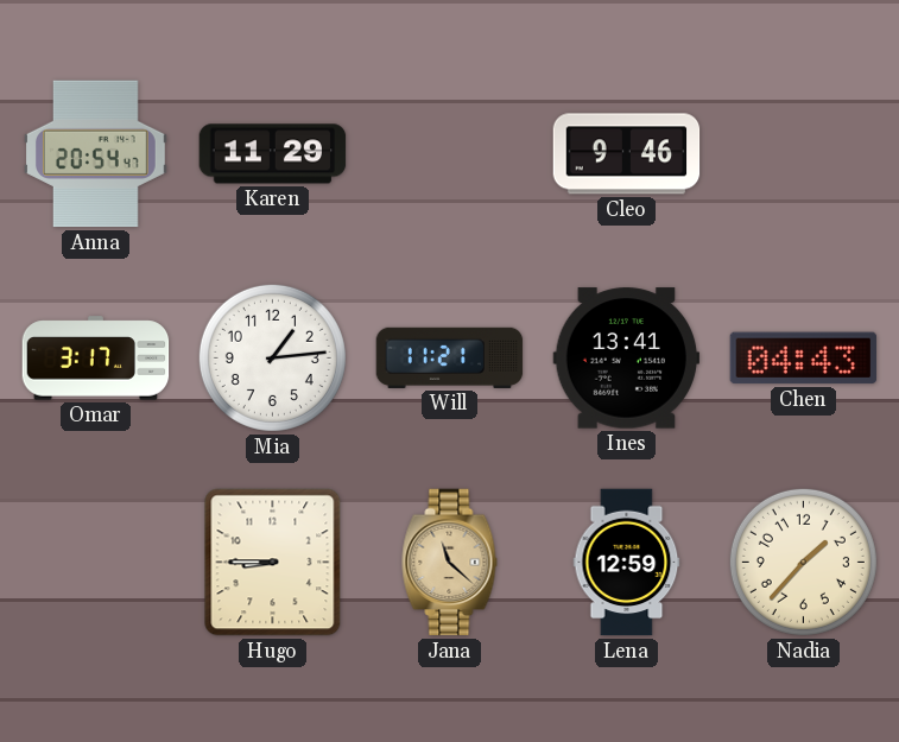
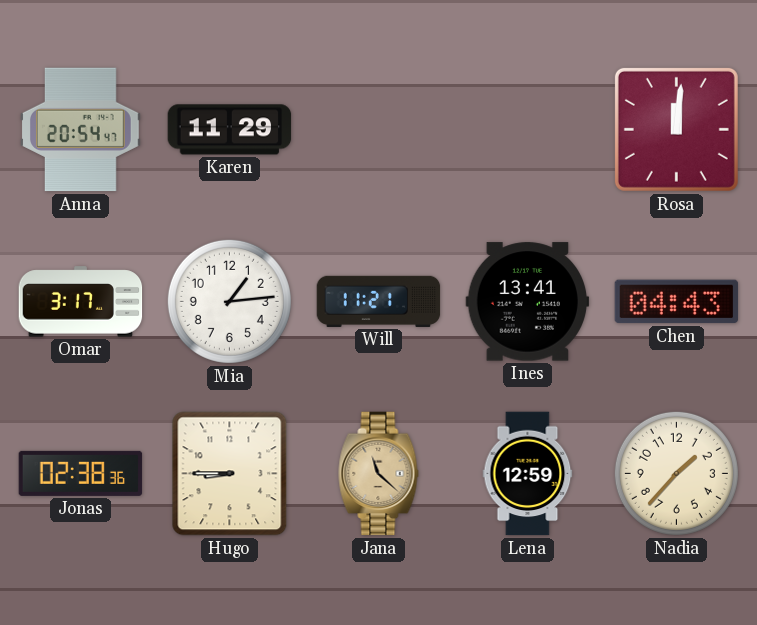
Cleo: 9:46 -> none
Rosa: none -> 12:01
Jonas: none -> 02:38
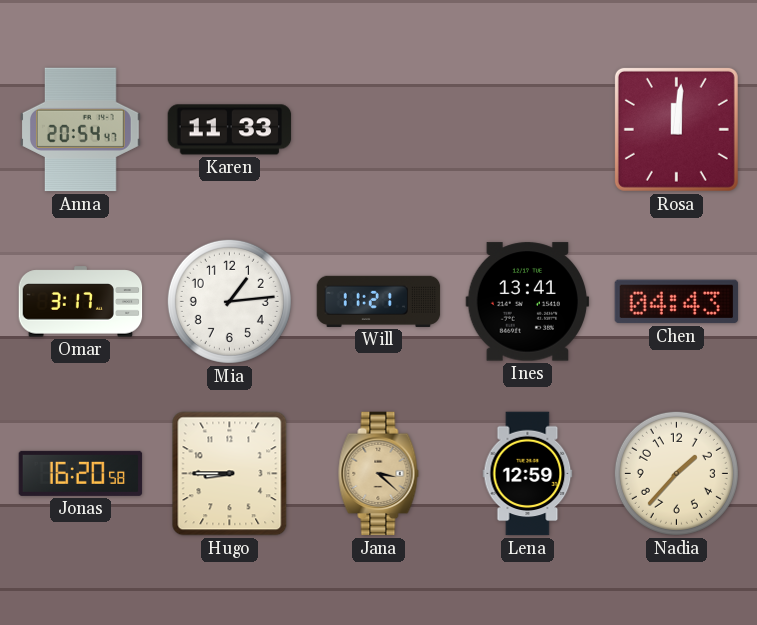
Karen: 11:29 -> 11:33
Jonas: 02:38 -> 16:20
Jana: 11:22 -> 3:22
